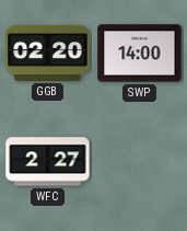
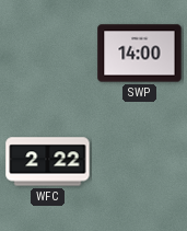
GGB: 02:20 -> none
WFC: 2:27 -> 2:22
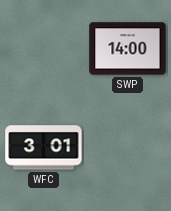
WFC: 2:22 -> 3:01
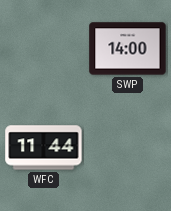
WFC: 3:01 -> 11:44
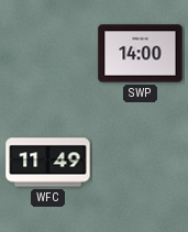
WFC: 11:44 -> 11:49
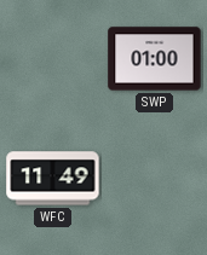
SWP: 14:00 -> 01:00
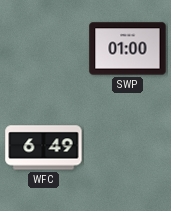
WFC: 11:49 -> 6:49
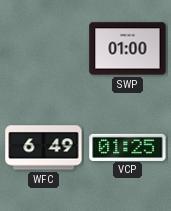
VCP: none -> 01:25
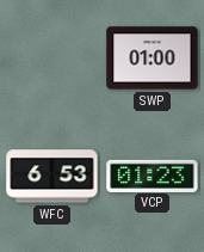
WFC: 6:49 -> 6:53
VCP: 01:25 -> 01:23
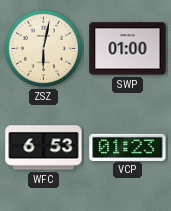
ZSZ: none -> 6:02
